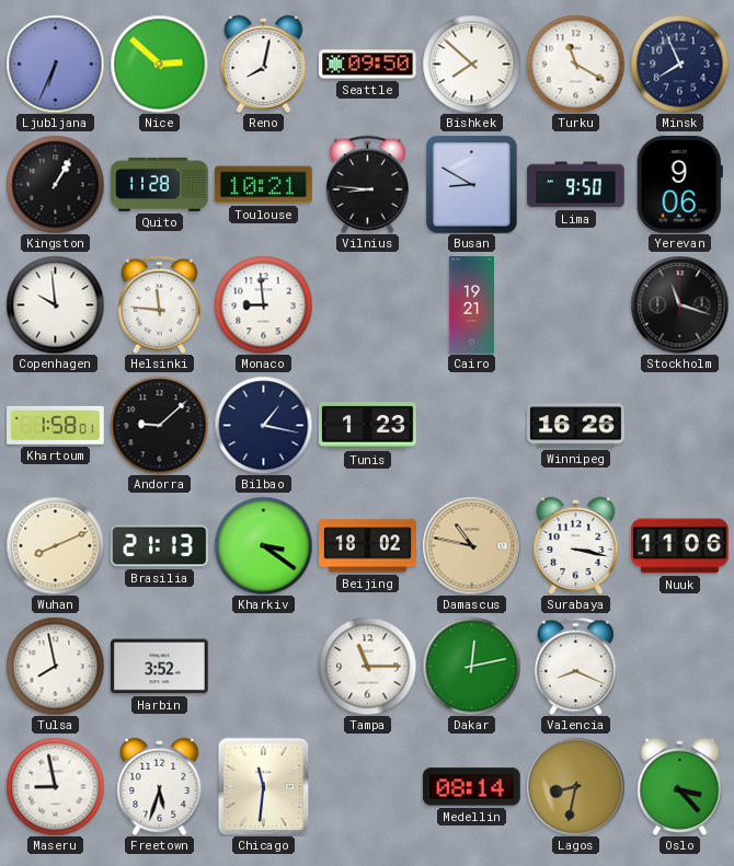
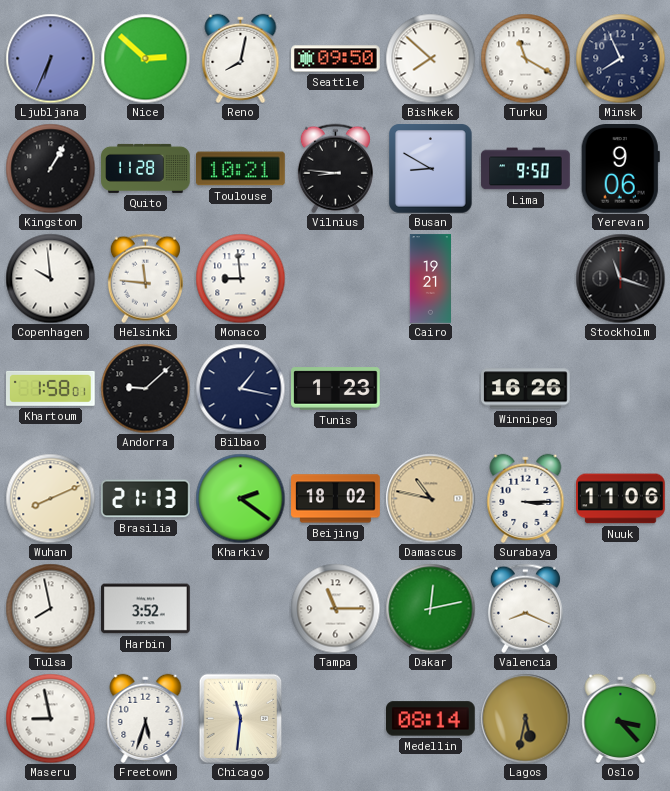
Kharkiv: 3:21 -> 2:21
Surabaya: 3:17 -> 3:15
Lagos: 8:32 -> 5:32
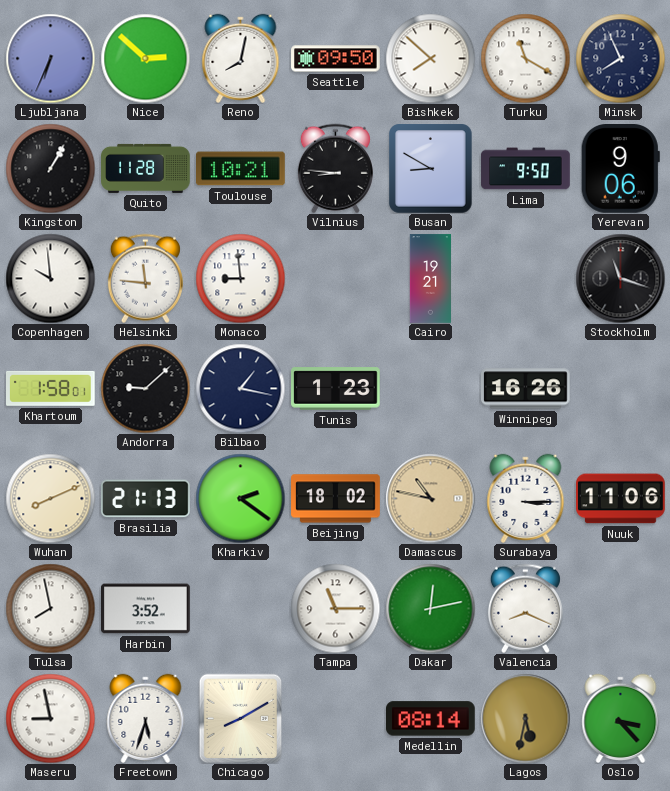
Chicago: 11:31 -> 8:10
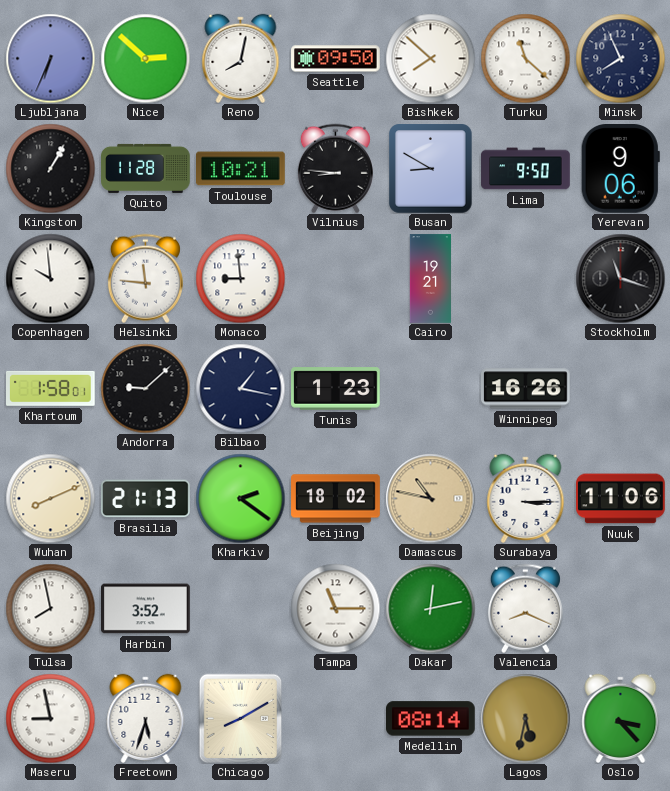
Turku: 11:20 -> 11:22
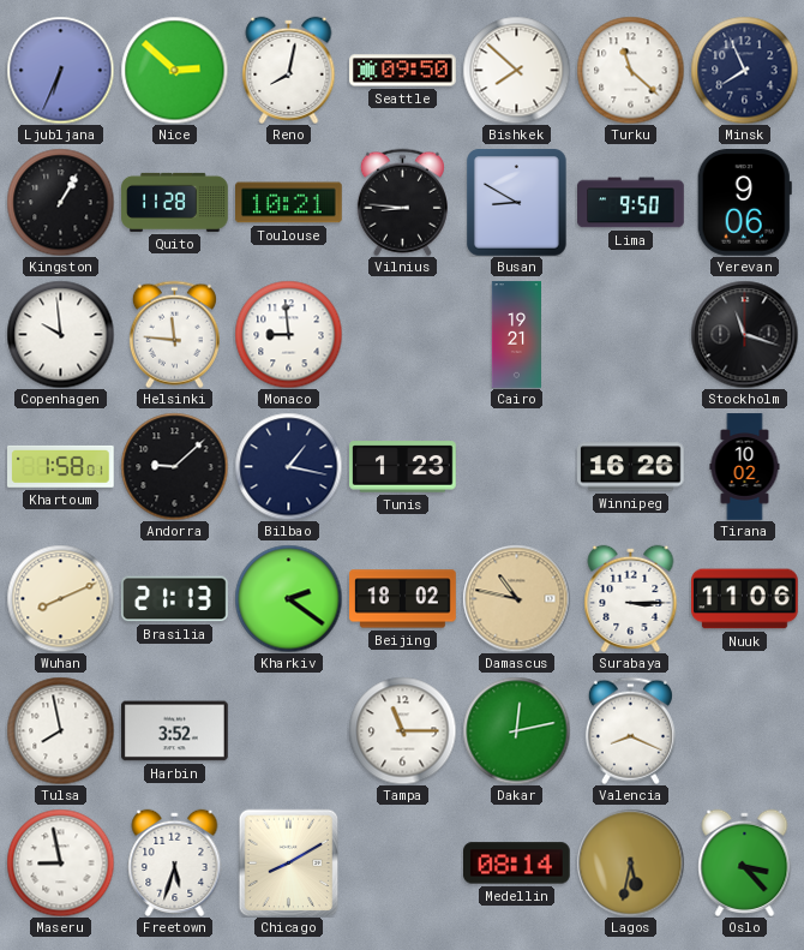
Tirana: none -> 10:02
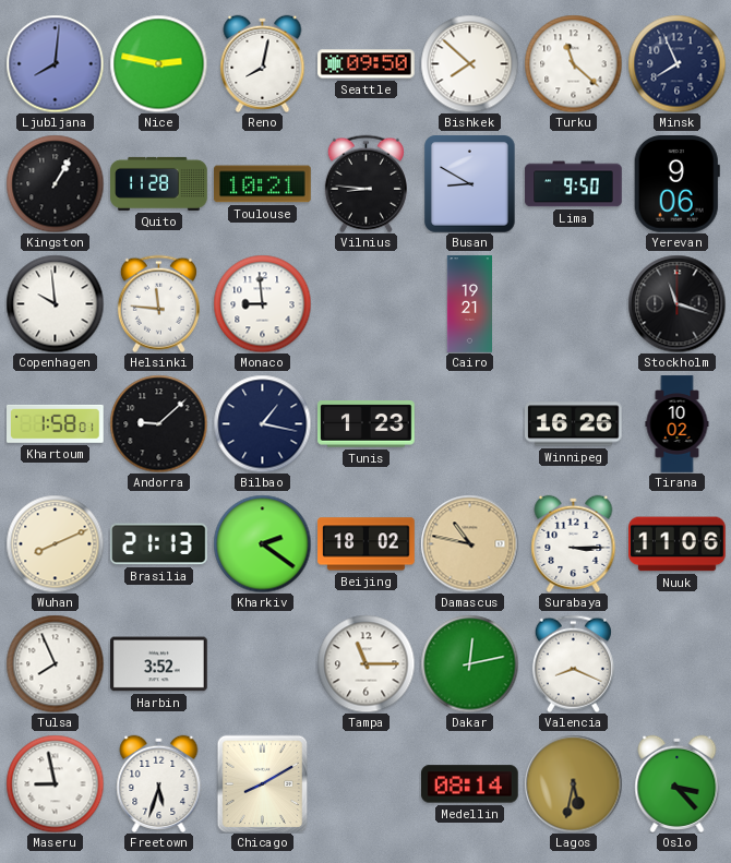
Ljubljana: 6:34 -> 8:01
Nice: 2:52 -> 2:47
Tulsa: 7:58 -> 7:56
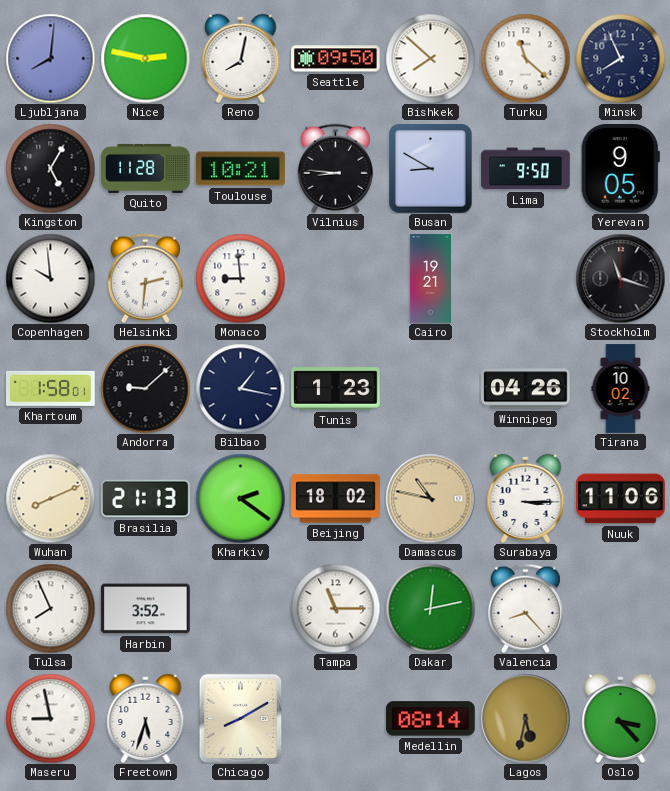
Kingston: 1:05 -> 5:05
Yerevan: 9:06 -> 9:05
Helsinki: 11:46 -> 2:31
Winnipeg: 16:26 -> 04:26
Valencia: 8:19 -> 8:23
